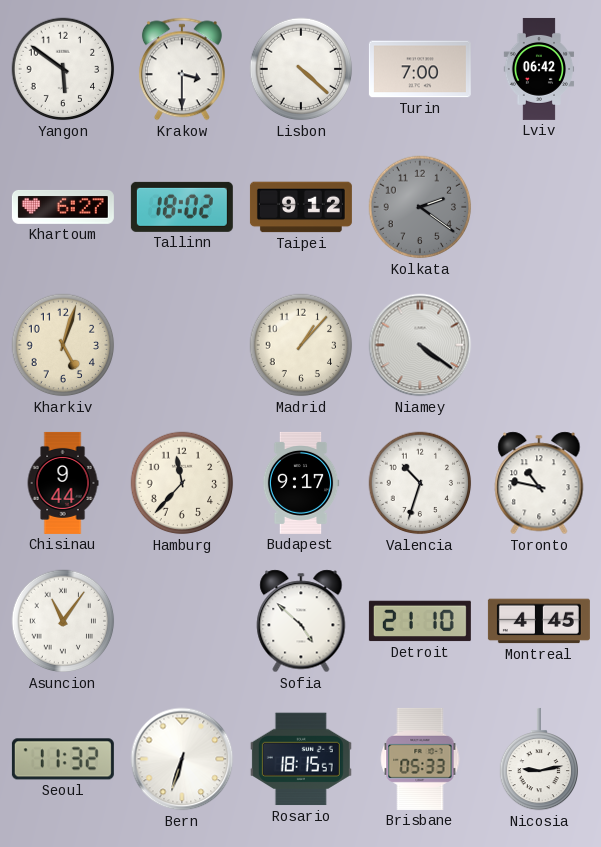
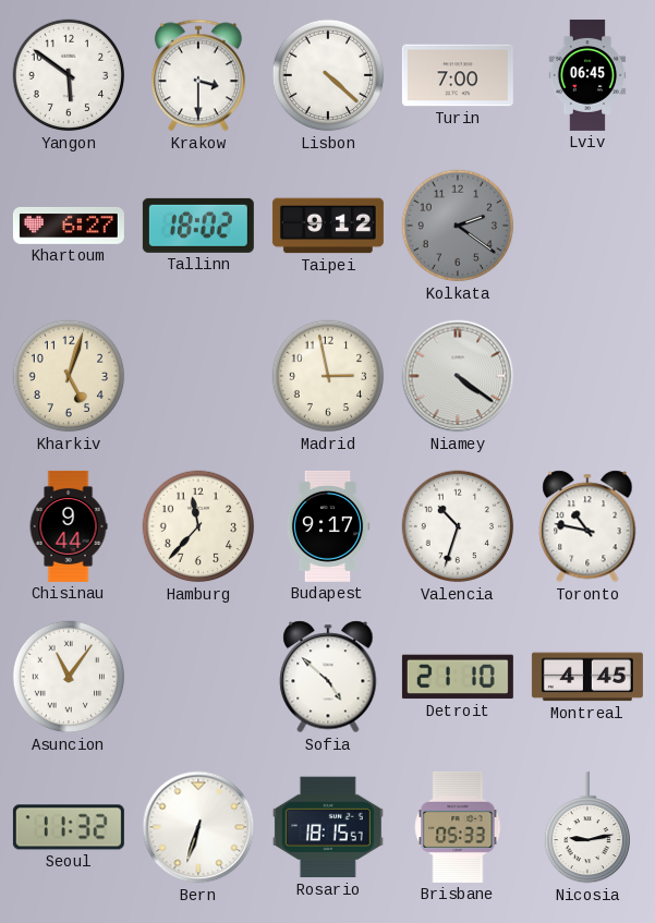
Lviv: 06:42 -> 06:45
Madrid: 1:07 -> 2:58
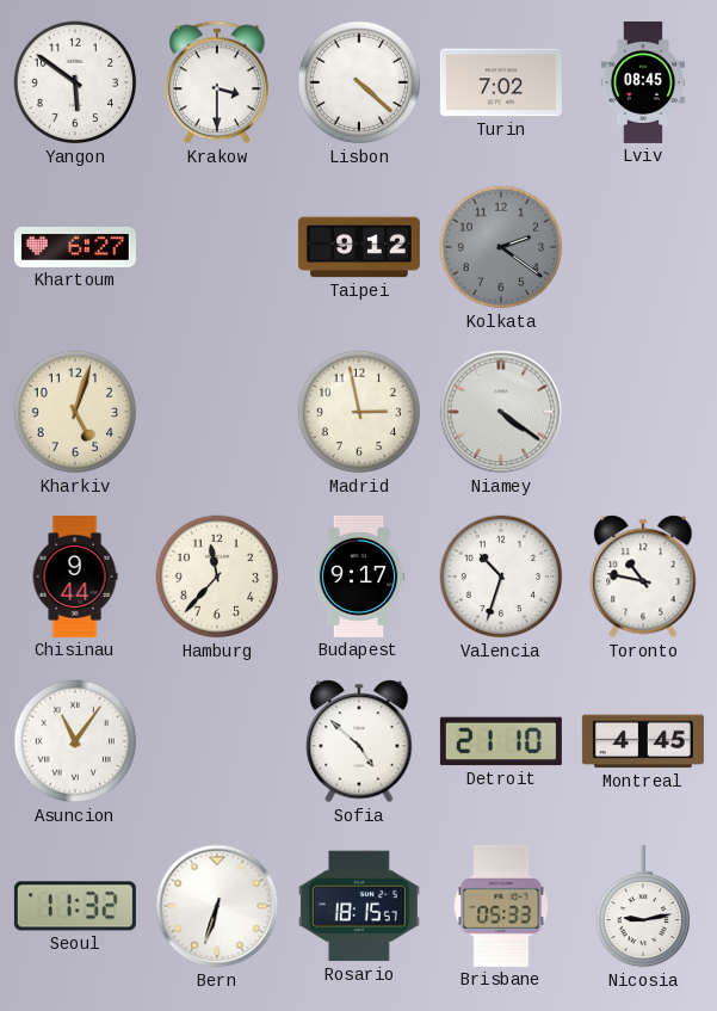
Turin: 7:00 -> 7:02
Lviv: 06:45 -> 08:45
Tallinn: 18:02 -> none
